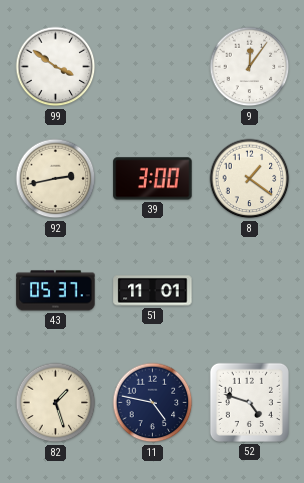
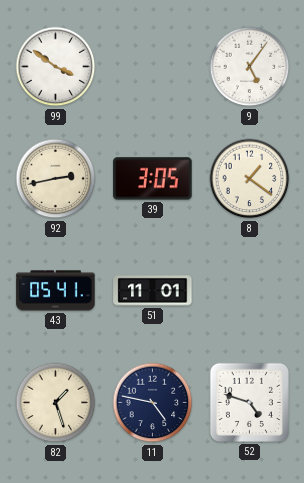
9: 12:06 -> 5:06
39: 3:00 -> 3:05
43: 05:37 -> 05:41
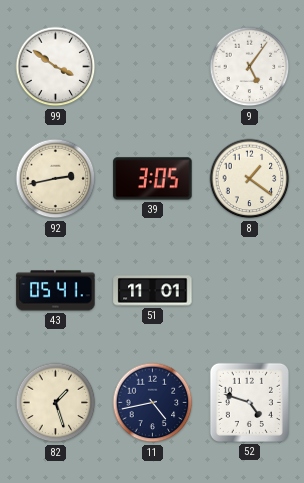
11: 4:47 -> 4:43
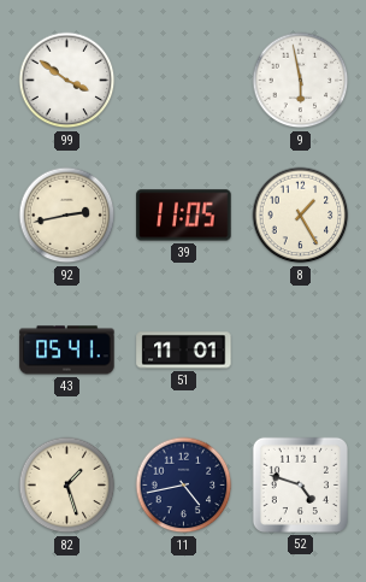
9: 5:06 -> 5:58
39: 3:05 -> 11:05
8: 1:21 -> 1:25
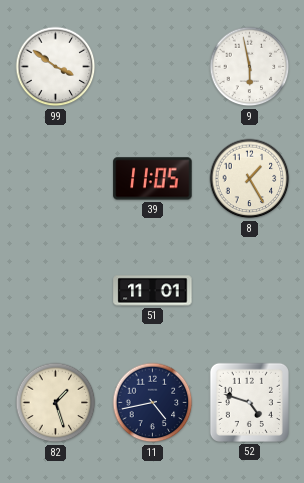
92: 2:43 -> none
43: 05:41 -> none
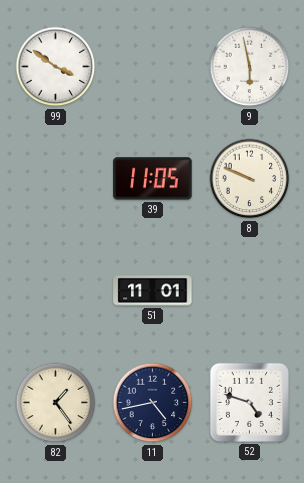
8: 1:25 -> 9:49
82: 1:27 -> 1:24
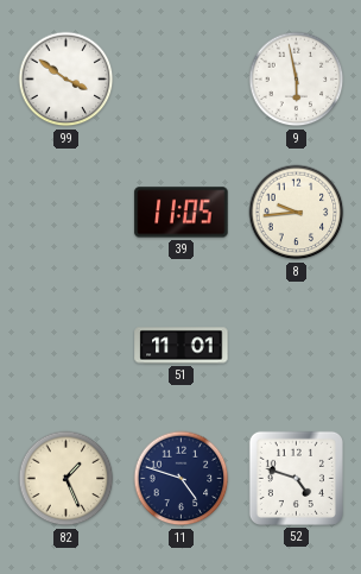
8: 9:49 -> 9:44
82: 1:24 -> 1:26
11: 4:43 -> 4:48
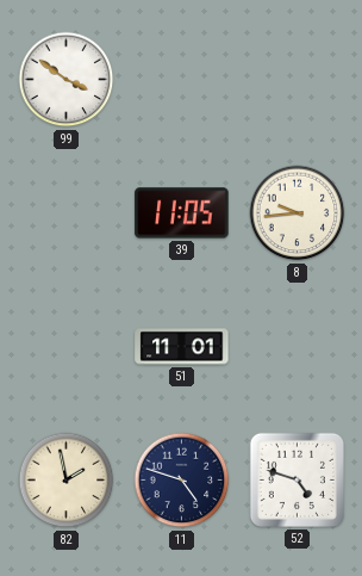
9: 5:58 -> none
82: 1:26 -> 1:58
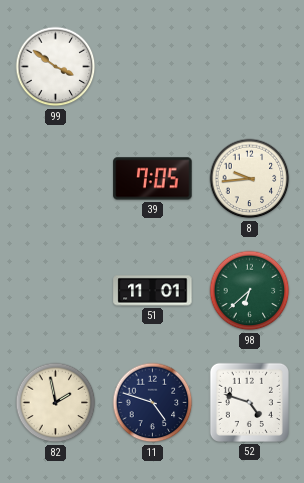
39: 11:05 -> 7:05
98: none -> 6:38
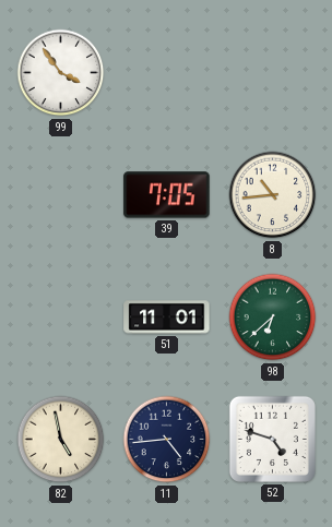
99: 3:51 -> 3:54
8: 9:44 -> 10:44
82: 1:58 -> 4:58
11: 4:48 -> 4:44
